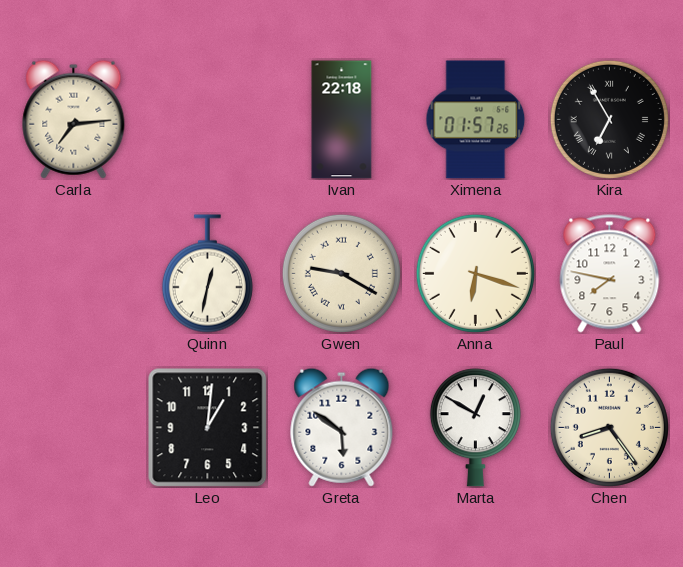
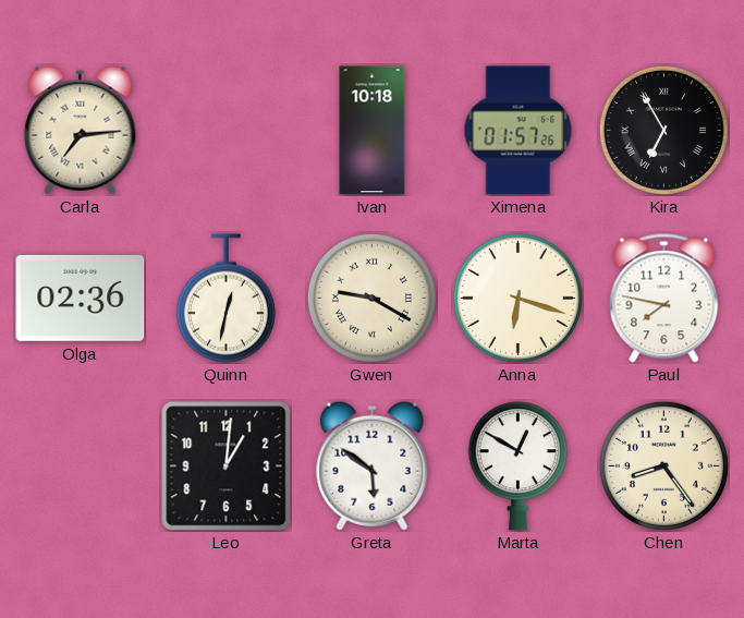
Ivan: 22:18 -> 10:18
Olga: none -> 02:36
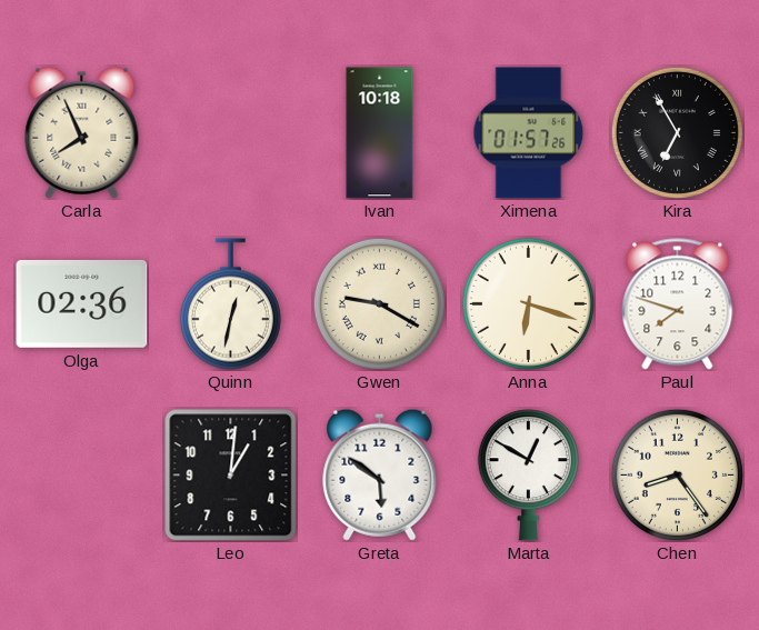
Carla: 7:14 -> 7:56
Paul: 7:47 -> 7:48
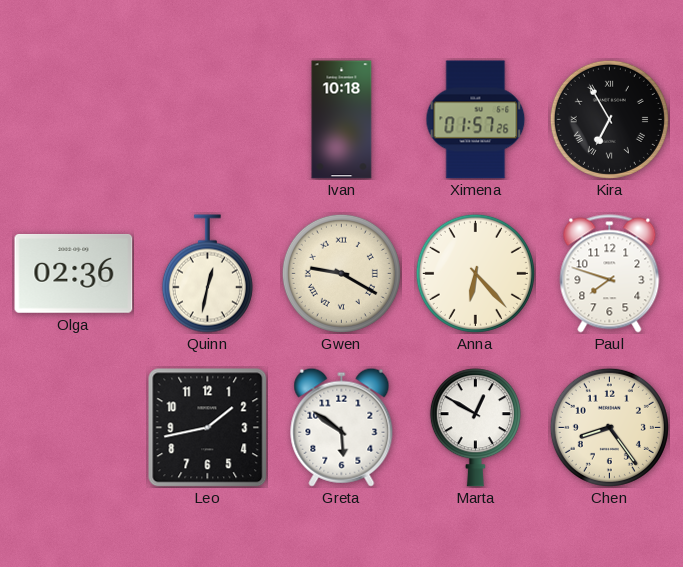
Carla: 7:56 -> none
Anna: 6:18 -> 6:23
Leo: 1:01 -> 1:43
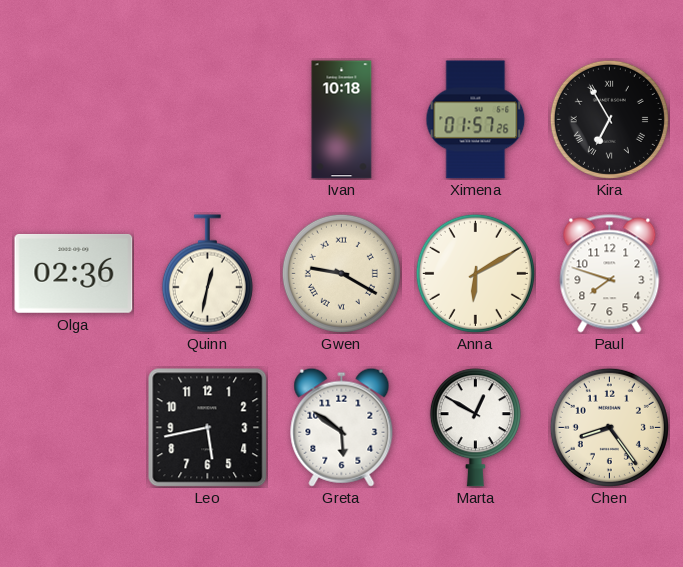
Anna: 6:23 -> 6:10
Leo: 1:43 -> 5:43
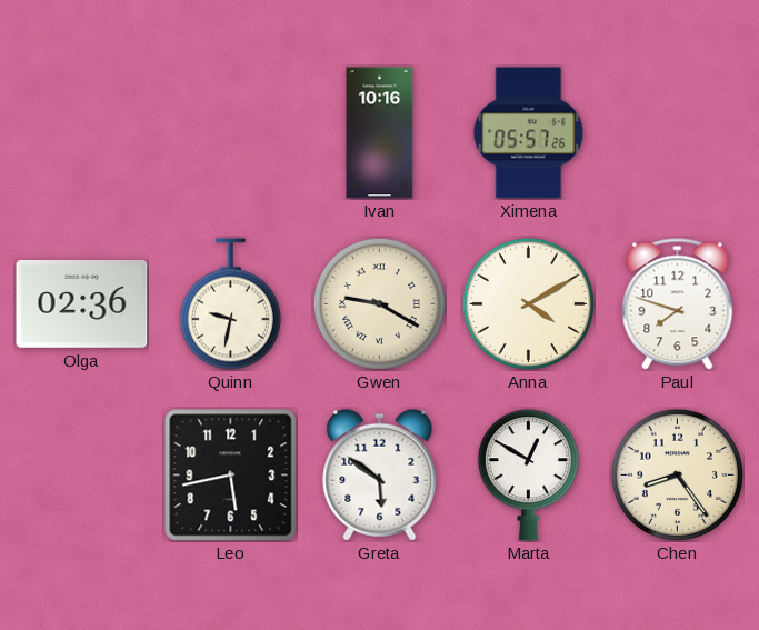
Ivan: 10:18 -> 10:16
Ximena: 01:57 -> 05:57
Kira: 6:55 -> none
Quinn: 12:32 -> 9:32
Anna: 6:10 -> 4:10
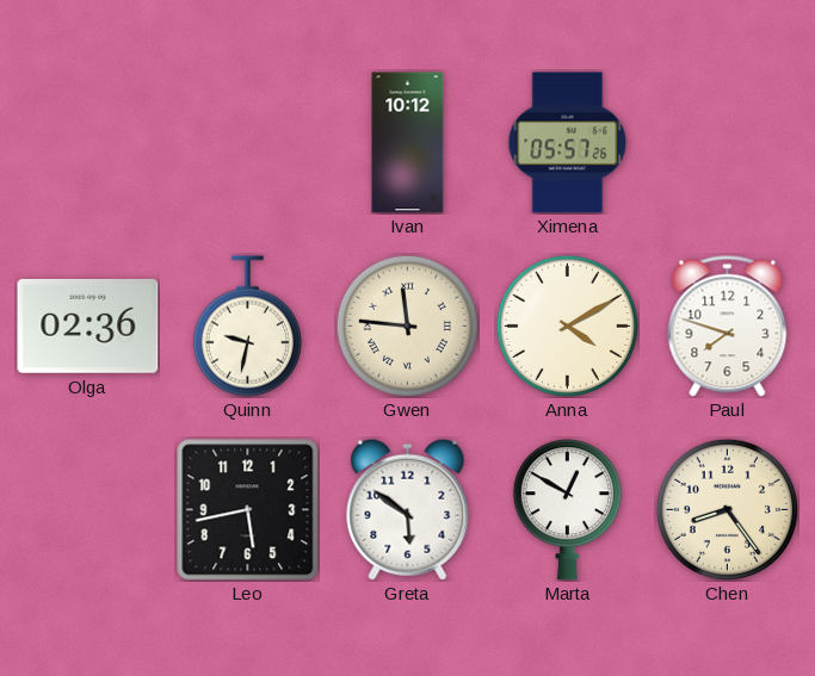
Ivan: 10:16 -> 10:12
Gwen: 9:20 -> 11:46
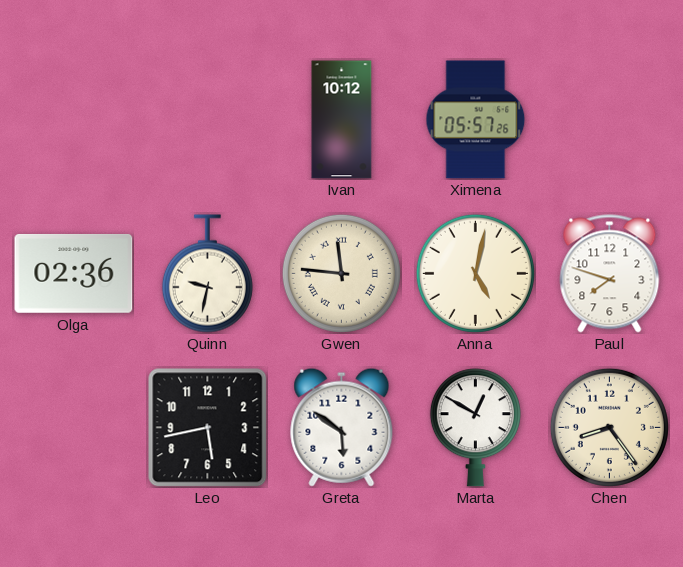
Anna: 4:10 -> 5:02
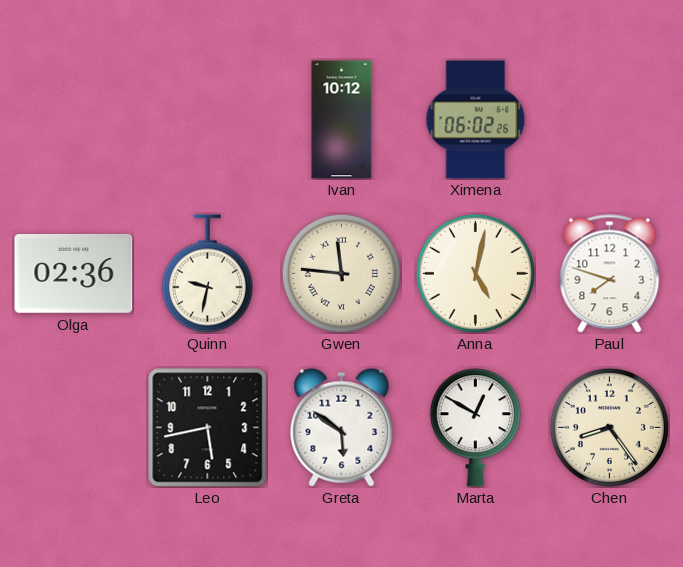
Ximena: 05:57 -> 06:02
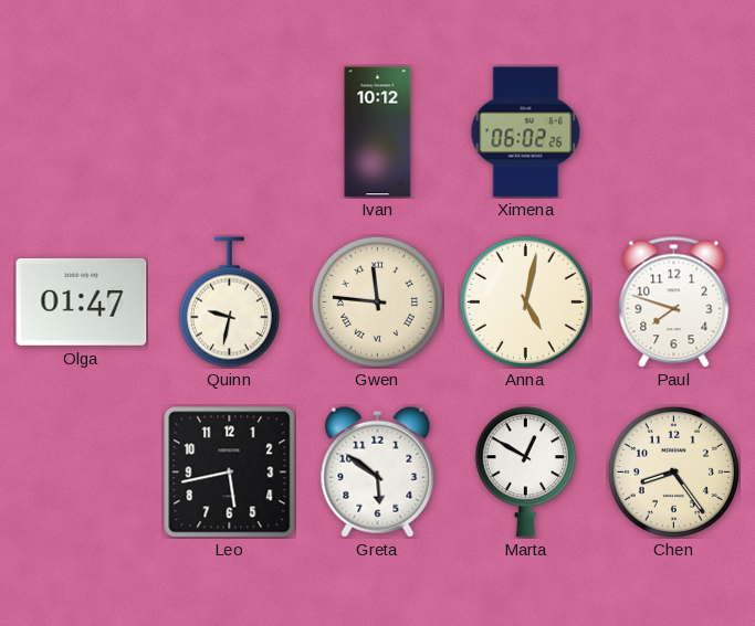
Olga: 02:36 -> 01:47
